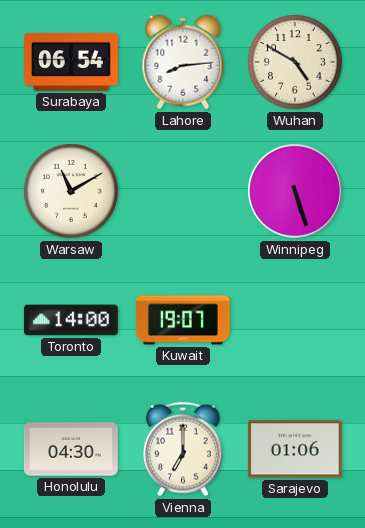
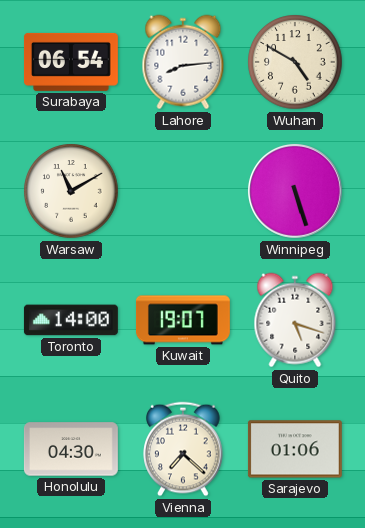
Quito: none -> 5:18
Vienna: 7:00 -> 7:22
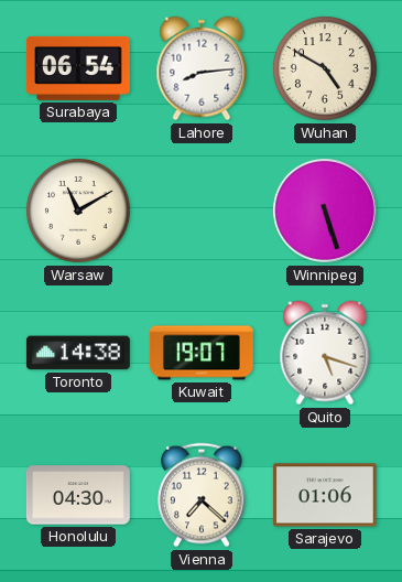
Toronto: 14:00 -> 14:38
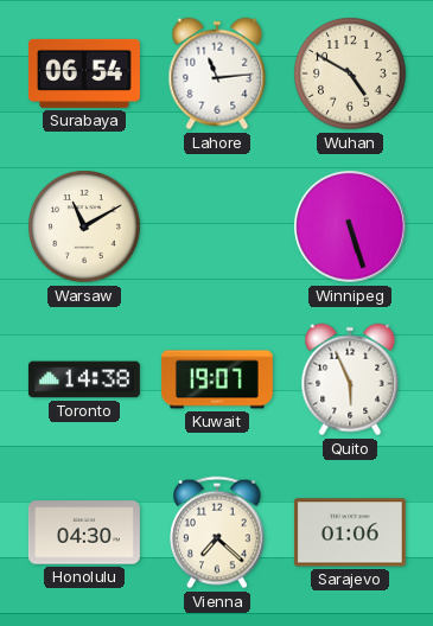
Lahore: 8:14 -> 11:14
Quito: 5:18 -> 5:56
